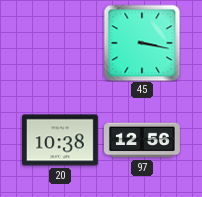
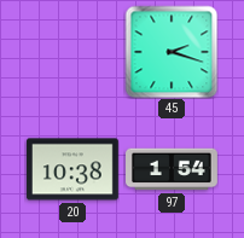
45: 3:17 -> 2:18
97: 12:56 -> 1:54
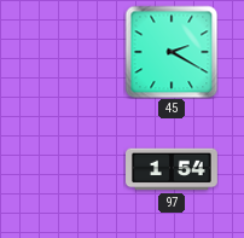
45: 2:18 -> 2:20
20: 10:38 -> none
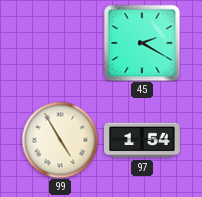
99: none -> 4:55
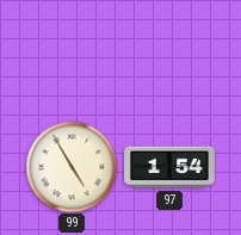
45: 2:20 -> none
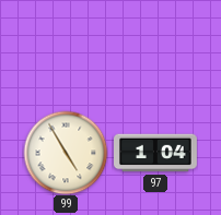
97: 1:54 -> 1:04
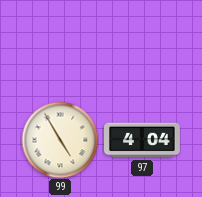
97: 1:04 -> 4:04
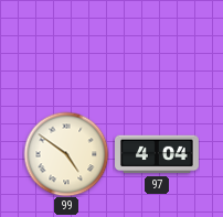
99: 4:55 -> 4:51
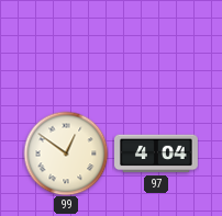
99: 4:51 -> 12:51
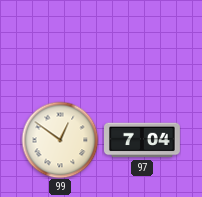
97: 4:04 -> 7:04
